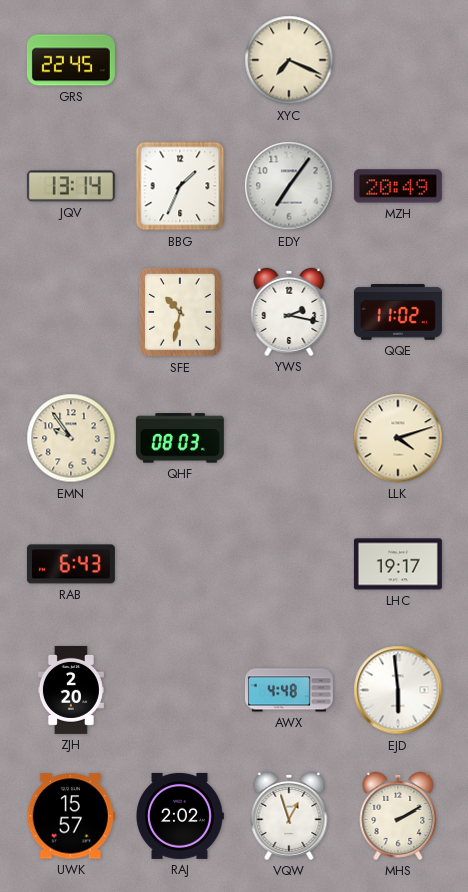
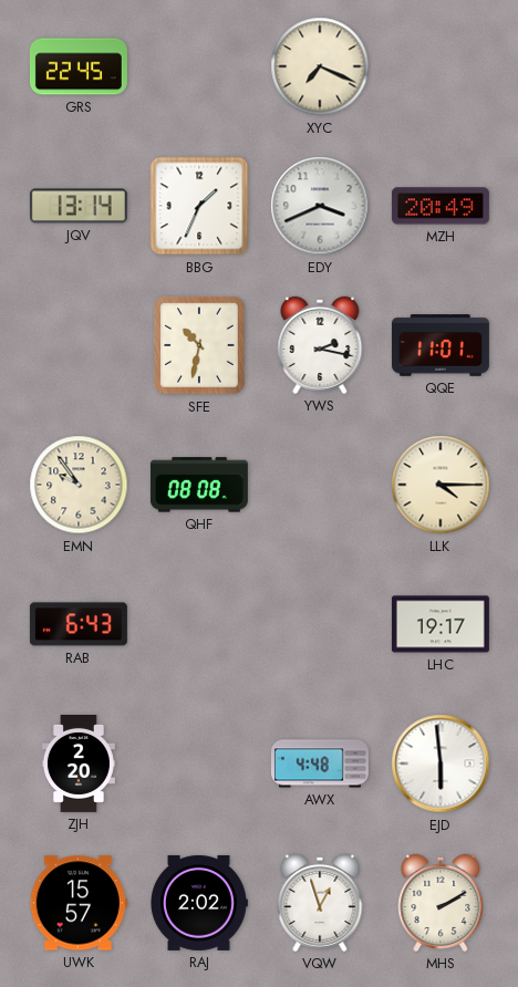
EDY: 7:06 -> 3:41
QQE: 11:02 -> 11:01
QHF: 08:03 -> 08:08
LLK: 4:12 -> 4:15
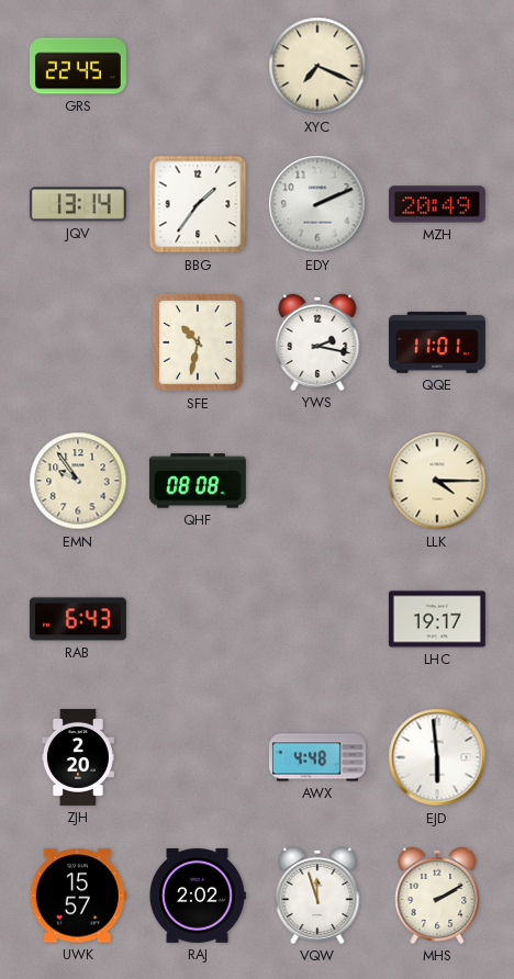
BBG: 1:34 -> 1:36
EDY: 3:41 -> 2:11
VQW: 12:57 -> 11:57
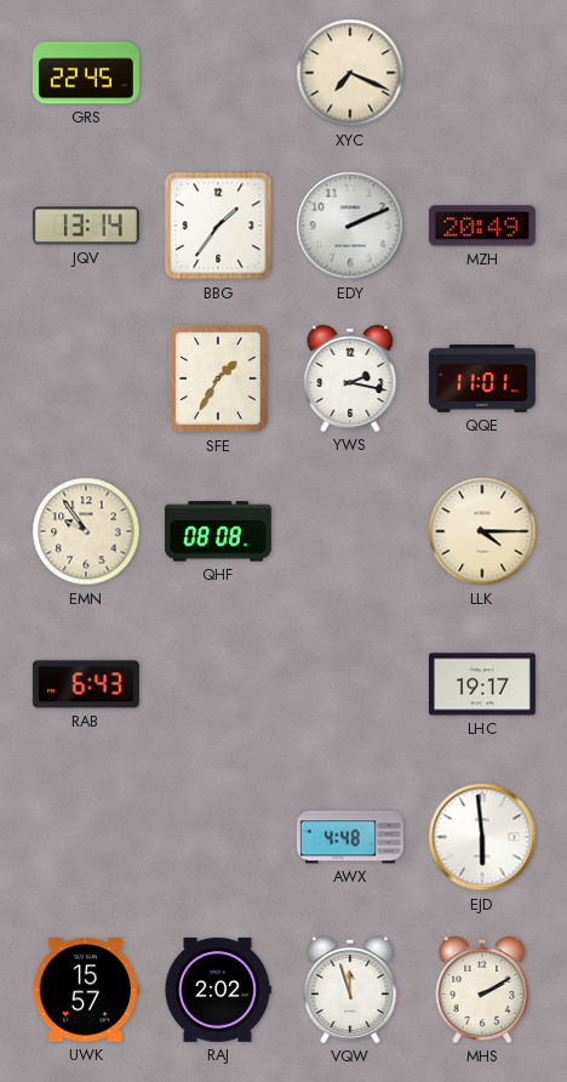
SFE: 10:32 -> 1:35
ZJH: 2:20 -> none
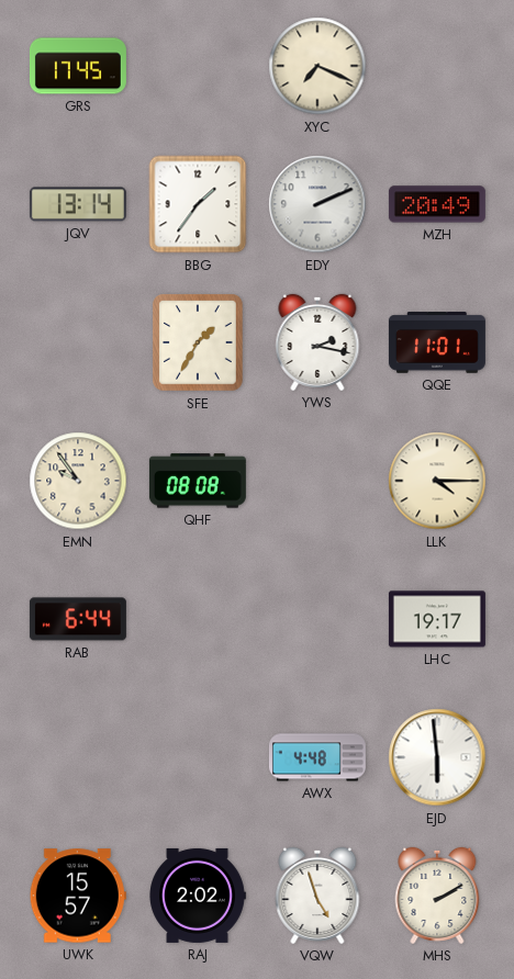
GRS: 22:45 -> 17:45
RAB: 6:43 -> 6:44
VQW: 11:57 -> 4:57
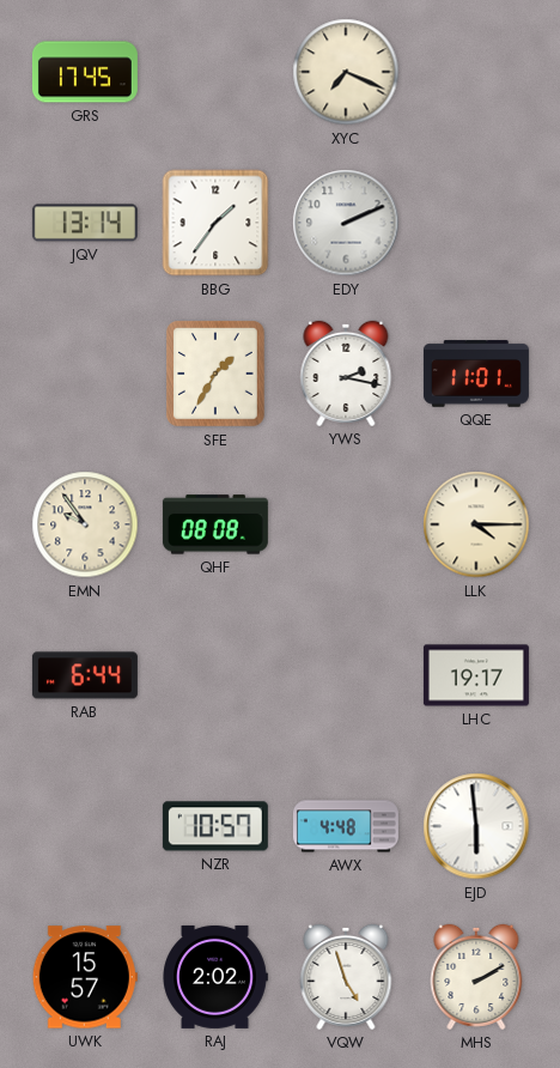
MZH: 20:49 -> none
NZR: none -> 10:57
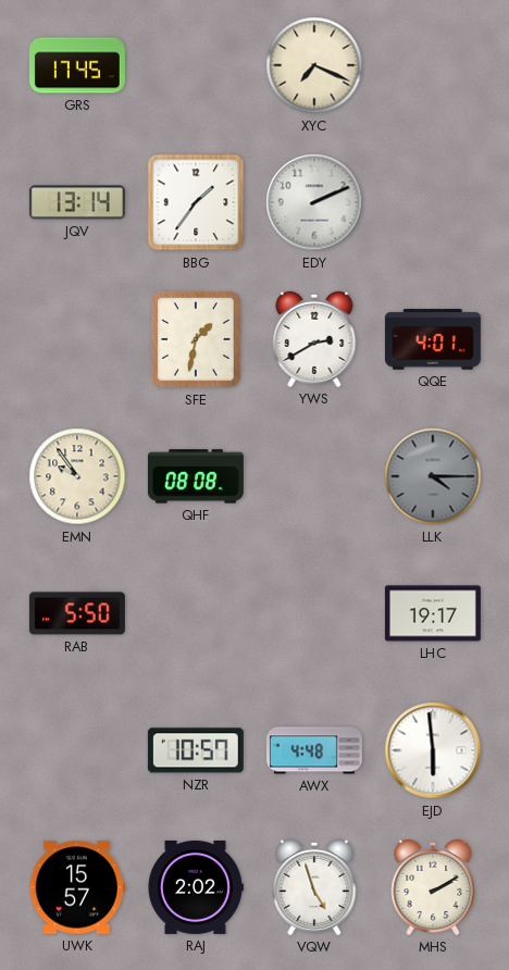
SFE: 1:35 -> 1:32
YWS: 2:17 -> 2:40
QQE: 11:01 -> 4:01
LLK dial: cream -> grey
RAB: 6:44 -> 5:50
